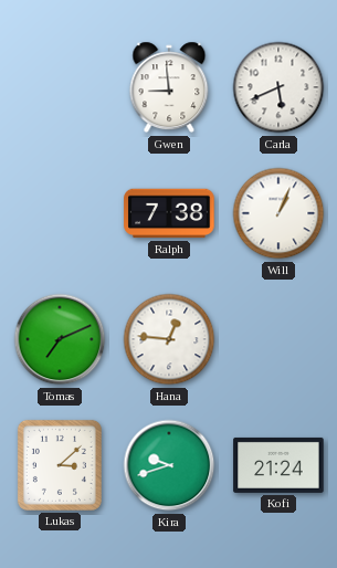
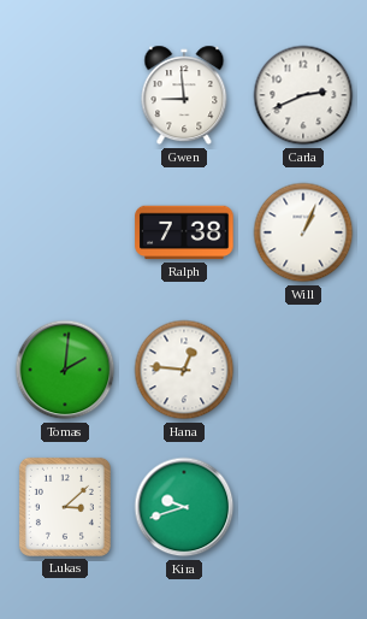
Carla: 5:41 -> 2:41
Tomas: 7:11 -> 2:01
Kofi: 21:24 -> none
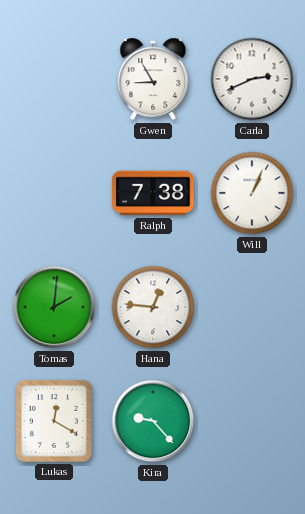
Gwen: 8:59 -> 8:55
Lukas: 3:08 -> 12:20
Kira: 9:42 -> 9:23
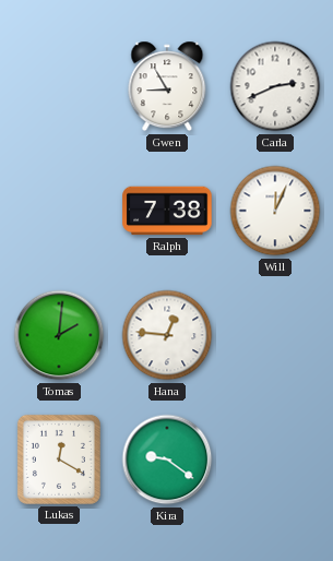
Will: 1:04 -> 12:04
Kira: 9:23 -> 9:21
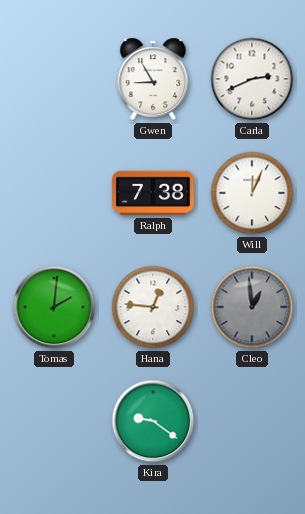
Cleo: none -> 12:59
Lukas: 12:20 -> none
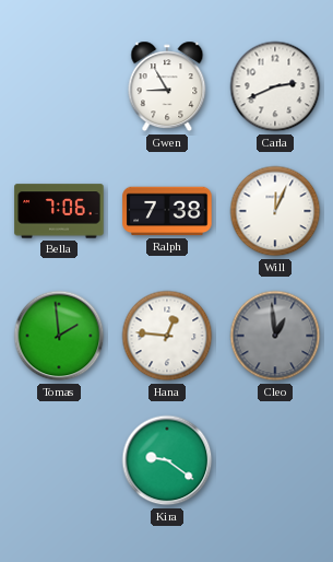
Bella: none -> 7:06
Tomas: 2:01 -> 1:59
